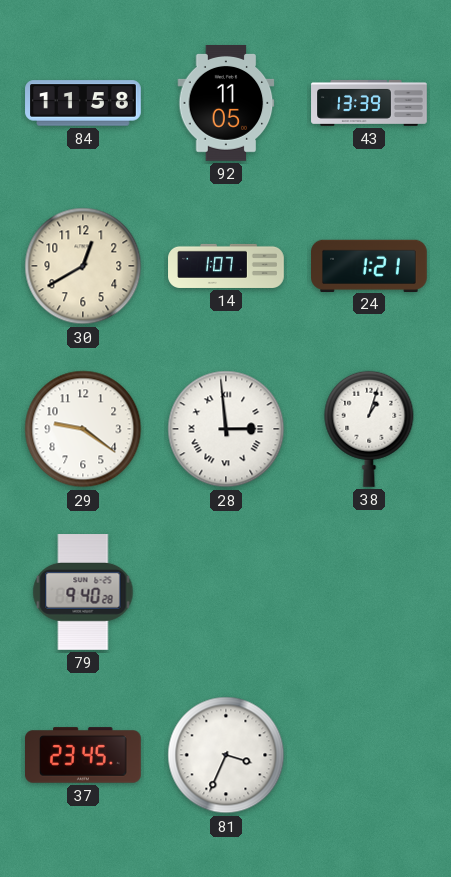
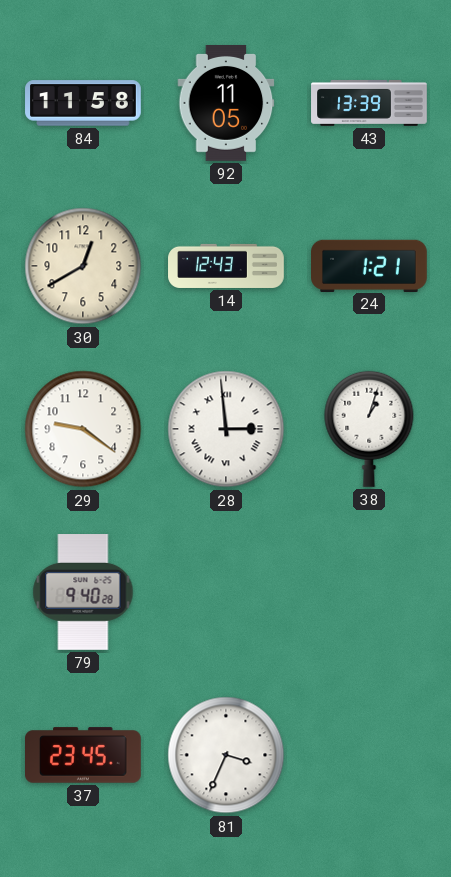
14: 1:07 -> 12:43
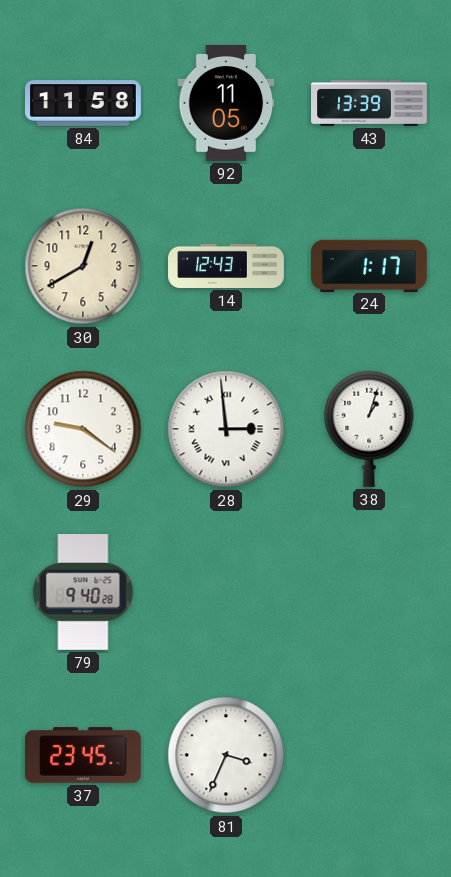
24: 1:21 -> 1:17
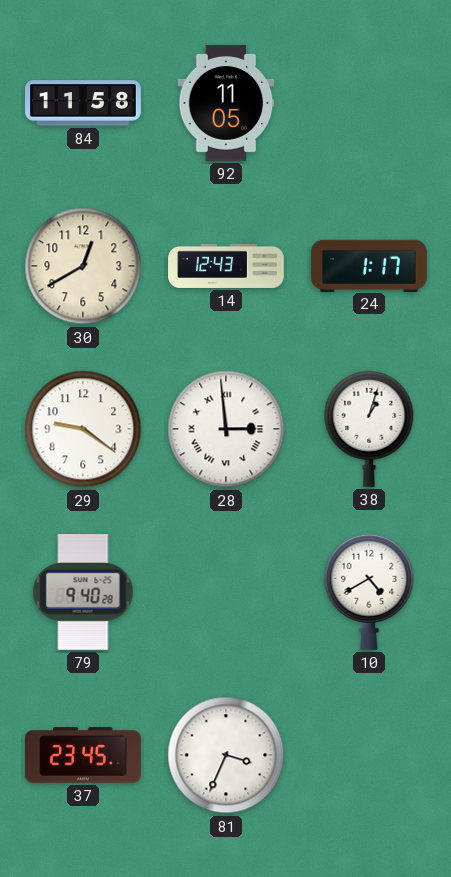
43: 13:39 -> none
10: none -> 4:40
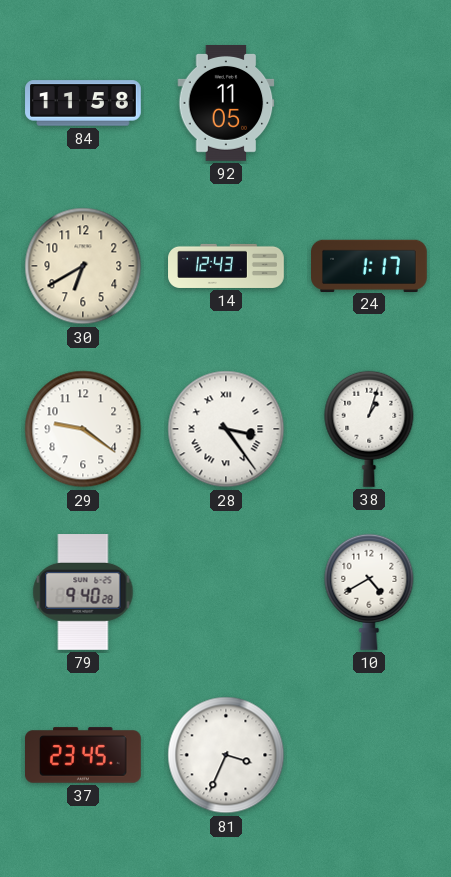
30: 12:40 -> 6:40
28: 2:59 -> 3:24
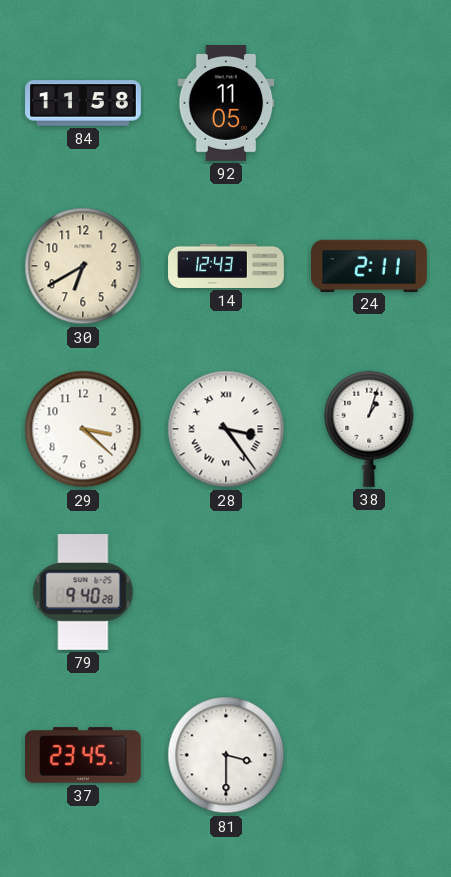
24: 1:17 -> 2:11
29: 9:21 -> 3:22
10: 4:40 -> none
81: 3:34 -> 3:30
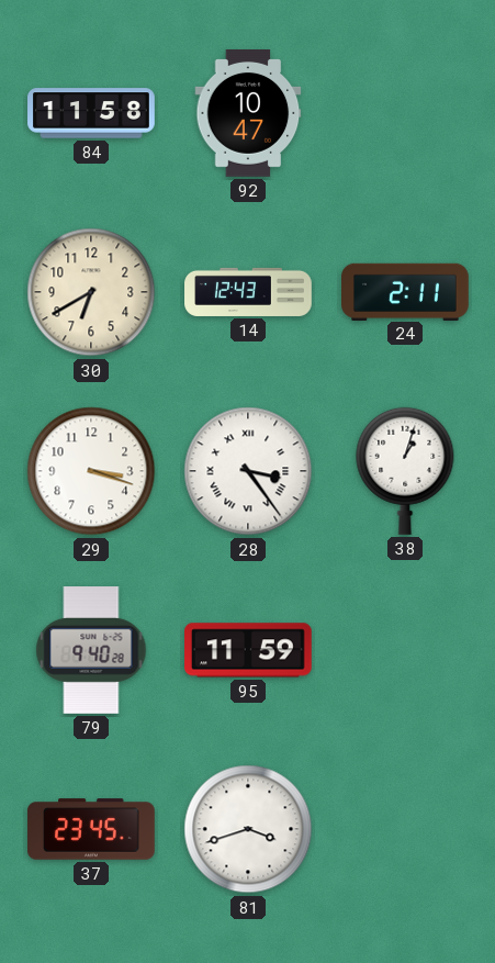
92: 11:05 -> 10:47
29: 3:22 -> 3:18
95: none -> 11:59
81: 3:30 -> 3:42
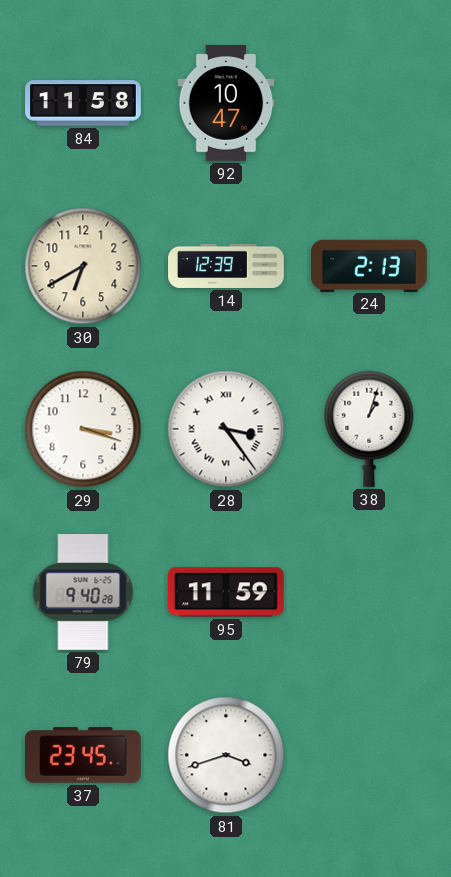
14: 12:43 -> 12:39
24: 2:11 -> 2:13
